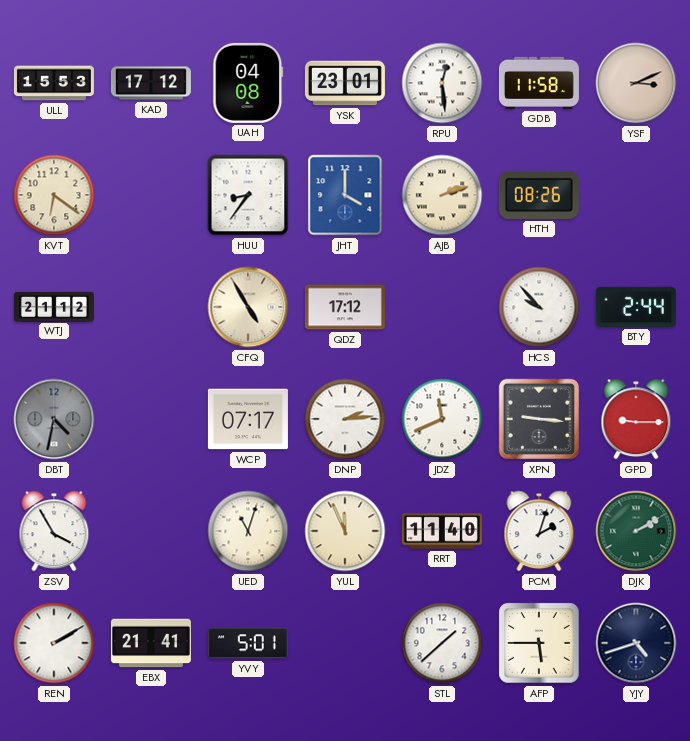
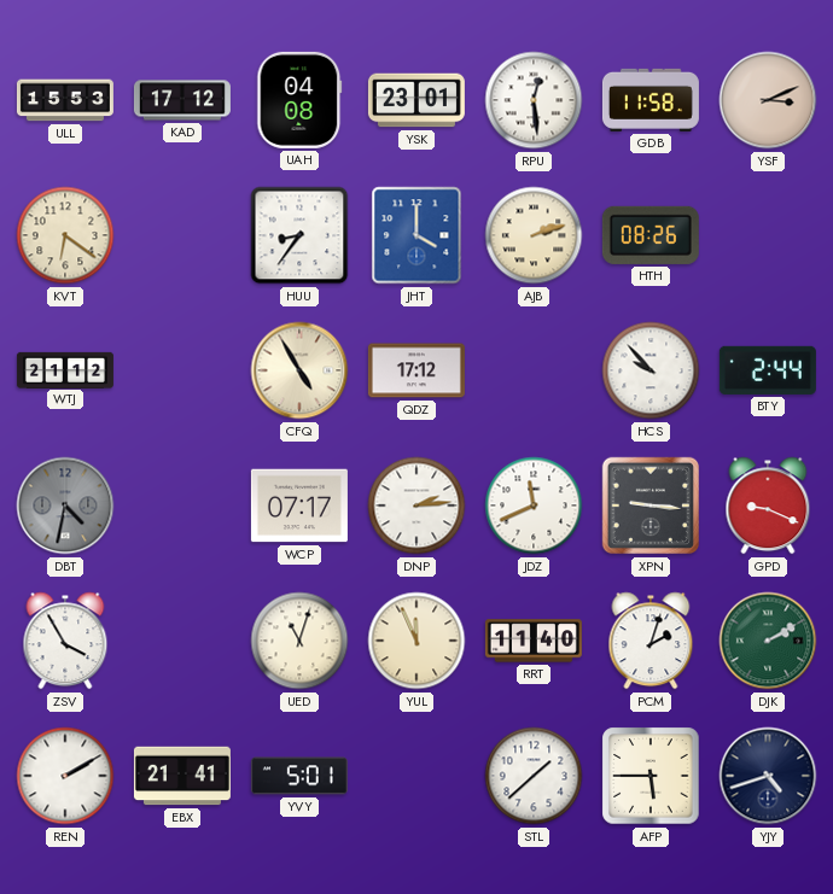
GPD: 9:15 -> 9:19
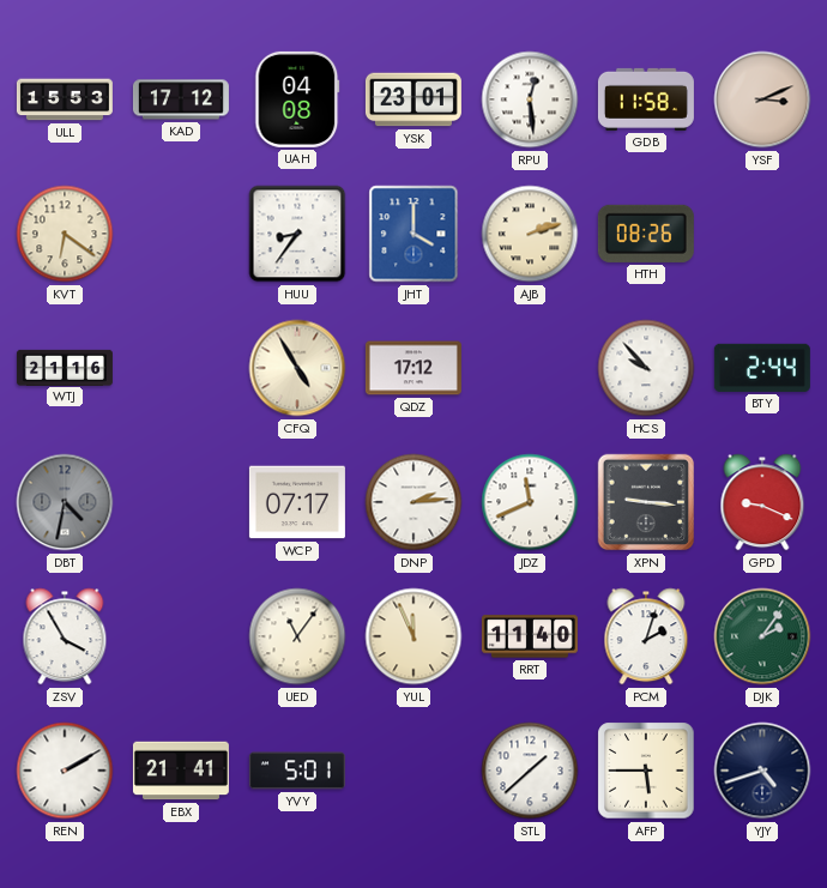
WTJ: 21:12 -> 21:16
UED: 11:03 -> 11:06
DJK: 2:10 -> 2:06
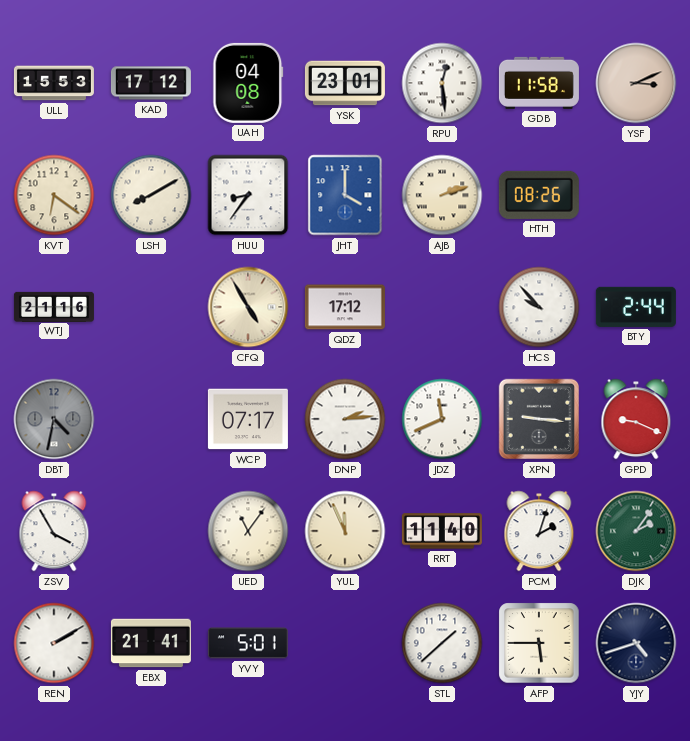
LSH: none -> 8:10
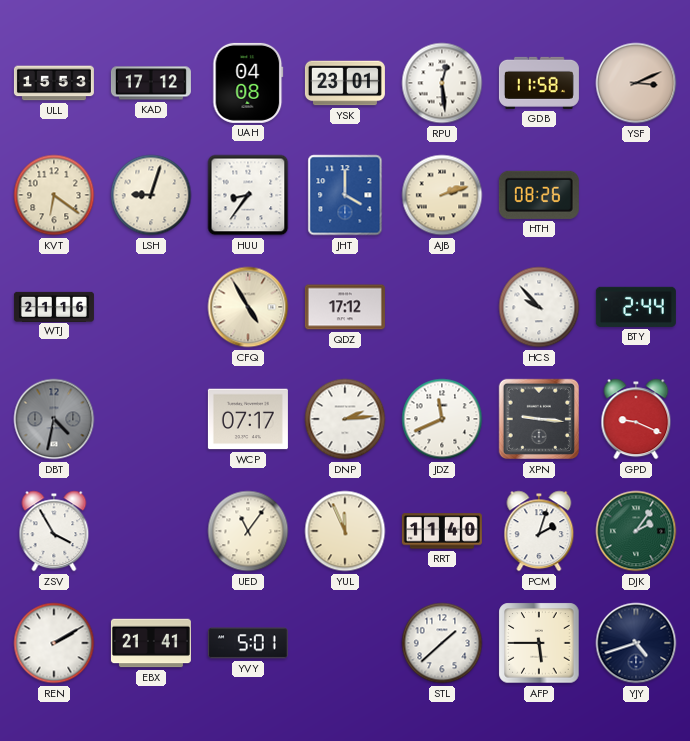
LSH: 8:10 -> 9:03
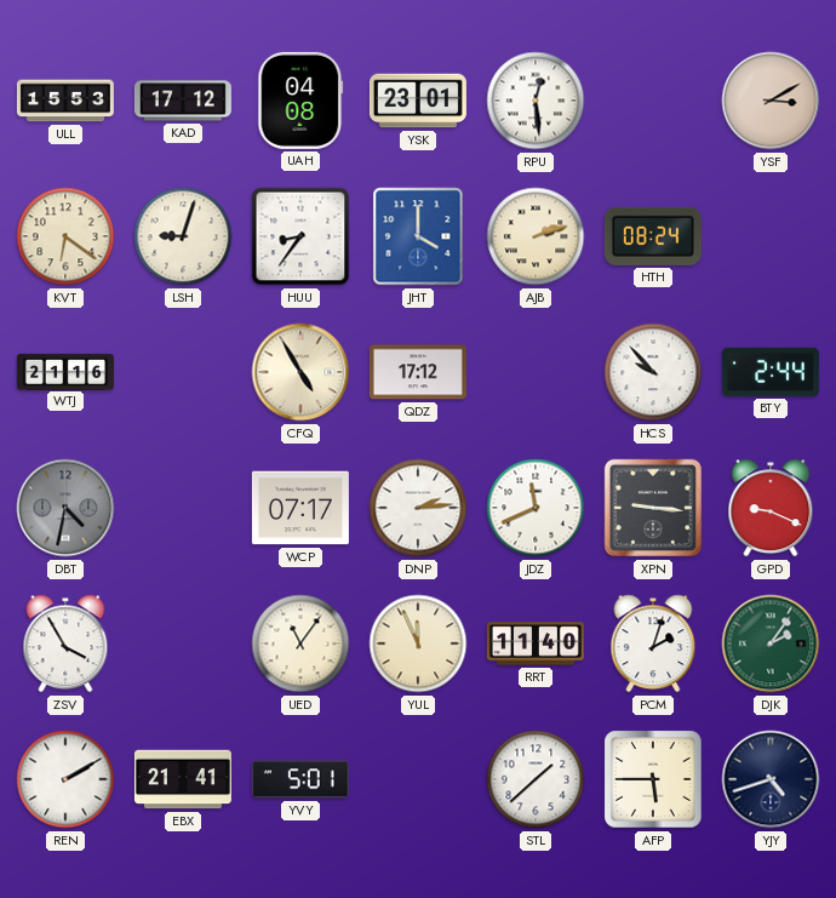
GDB: 11:58 -> none
YSF: 3:11 -> 3:10
HTH: 08:26 -> 08:24
